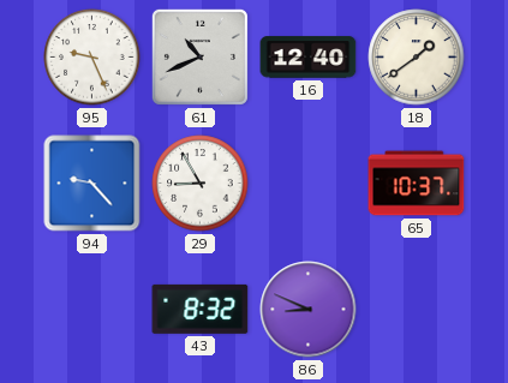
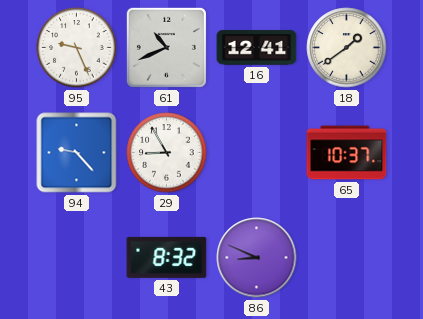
16: 12:40 -> 12:41
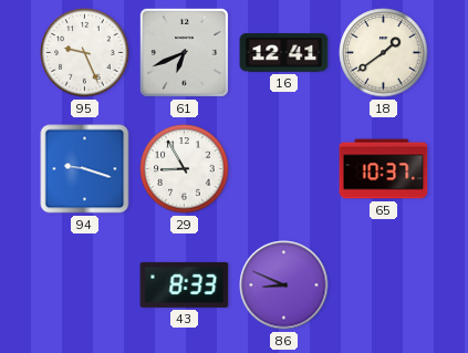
61: 10:41 -> 6:41
94: 9:23 -> 9:18
43: 8:32 -> 8:33
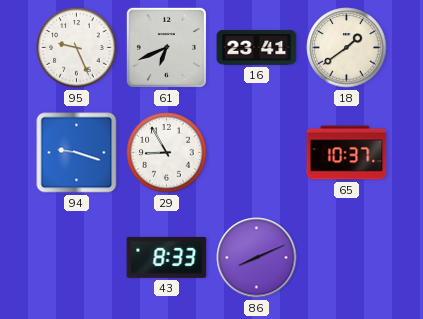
16: 12:41 -> 23:41
86: 8:49 -> 8:11
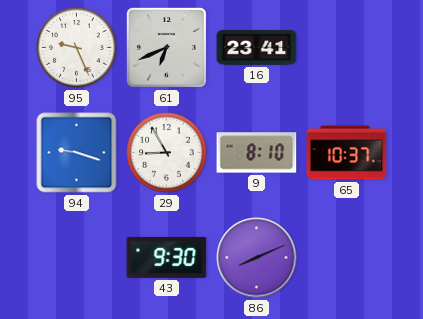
18: 1:39 -> none
9: none -> 8:10
43: 8:33 -> 9:30
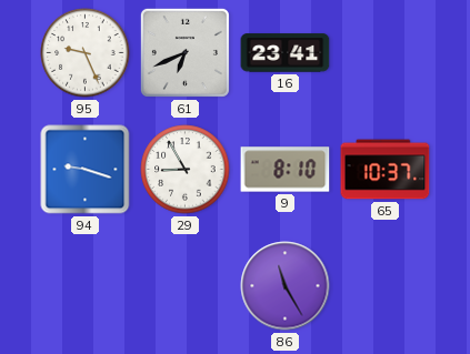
43: 9:30 -> none
86: 8:11 -> 11:25
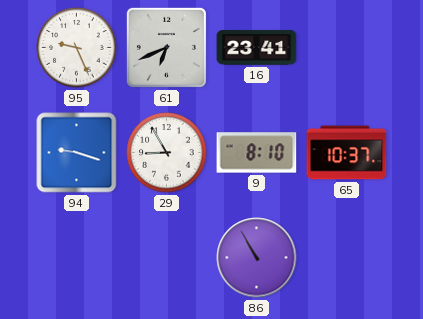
86: 11:25 -> 10:55
